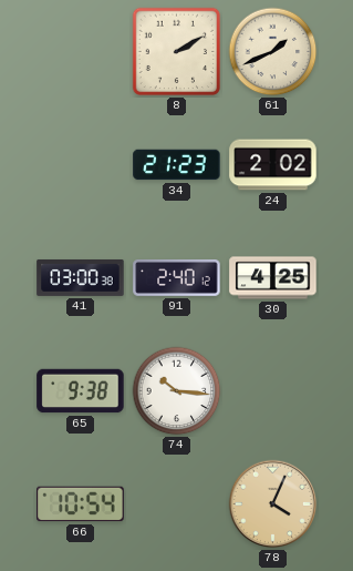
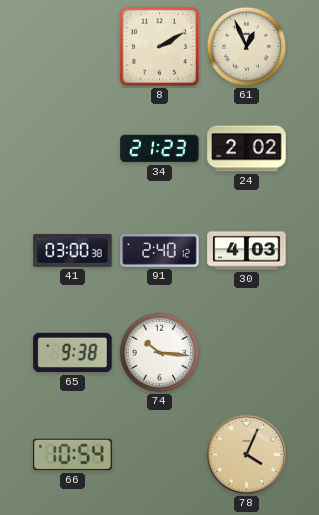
61: 1:41 -> 12:56
30: 4:25 -> 4:03
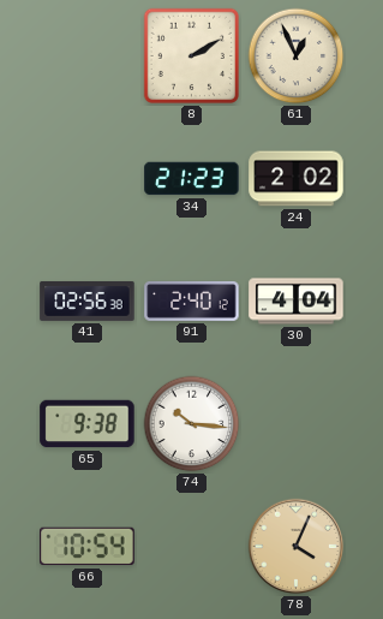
41: 03:00 -> 02:56
30: 4:03 -> 4:04
